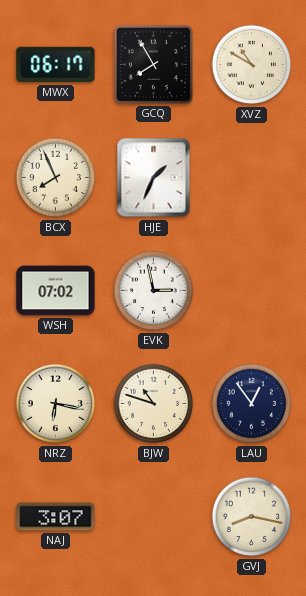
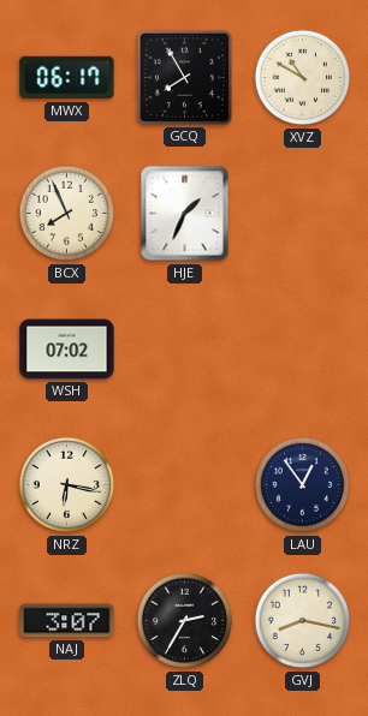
EVK: 2:58 -> none
BJW: 10:48 -> none
ZLQ: none -> 2:35
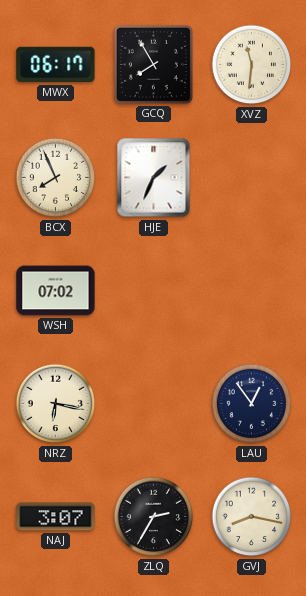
XVZ: 10:50 -> 11:31
